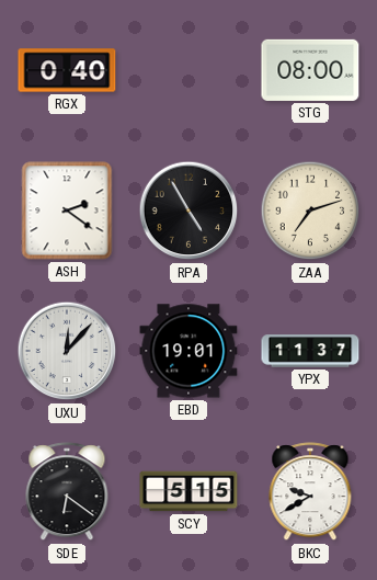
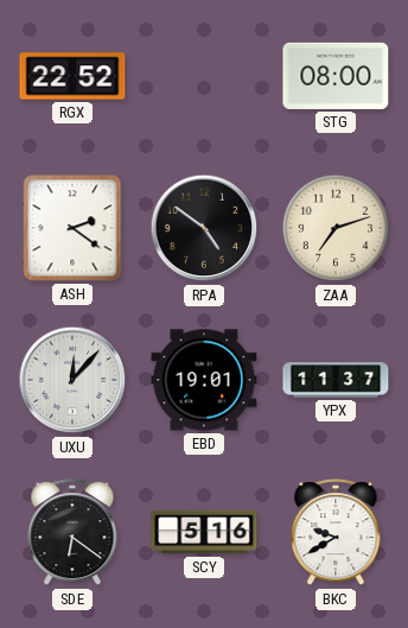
RGX: 0:40 -> 22:52
RPA: 4:55 -> 4:51
SCY: 5:15 -> 5:16
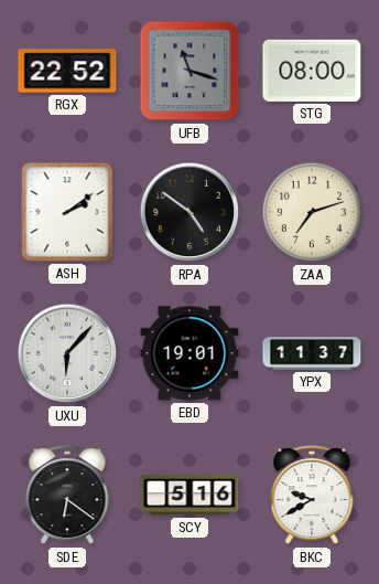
UFB: none -> 11:18
ASH: 2:21 -> 2:09
UXU: 12:07 -> 6:07
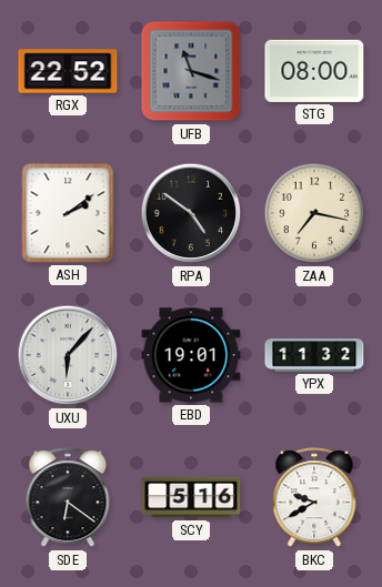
ZAA: 7:12 -> 7:17
YPX: 11:37 -> 11:32
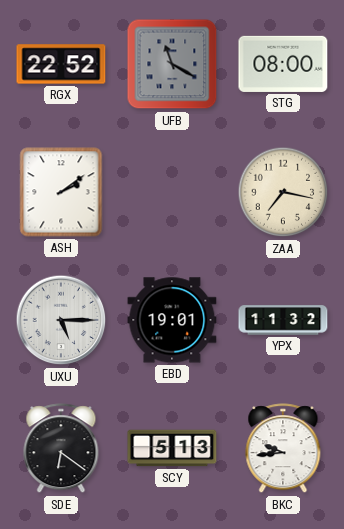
UFB: 11:18 -> 11:20
RPA: 4:51 -> none
UXU: 6:07 -> 5:15
SCY: 5:16 -> 5:13
BKC: 9:40 -> 9:44
